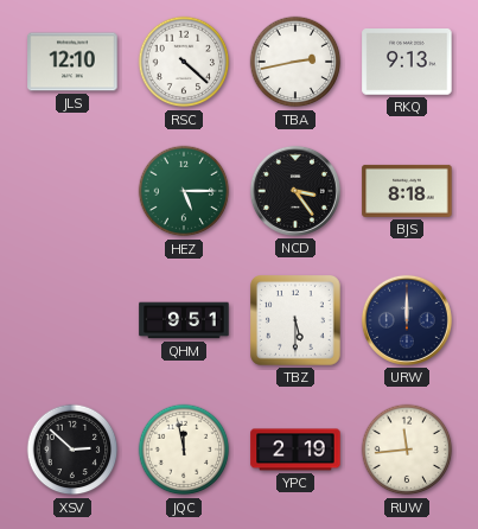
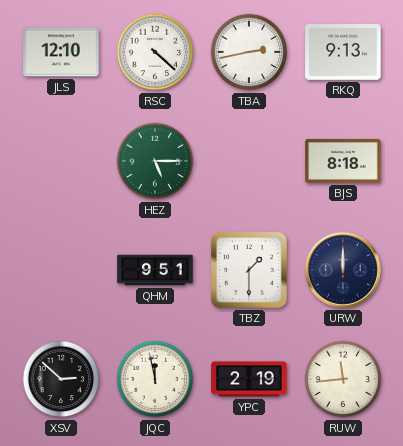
NCD: 3:24 -> none
TBZ: 5:30 -> 1:30
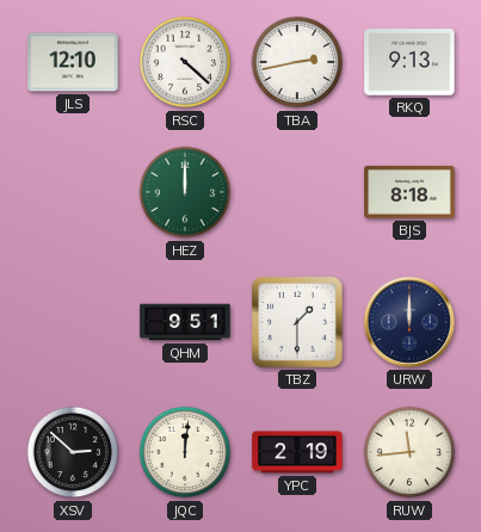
HEZ: 5:15 -> 12:00
JQC: 11:58 -> 12:01
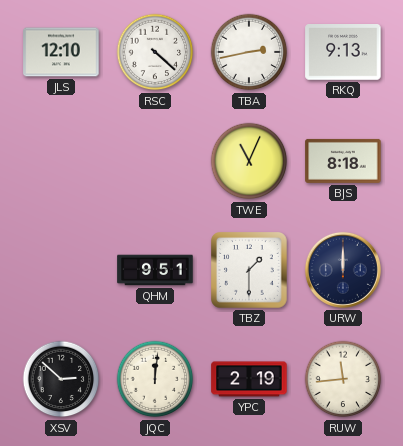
HEZ: 12:00 -> none
TWE: none -> 11:04
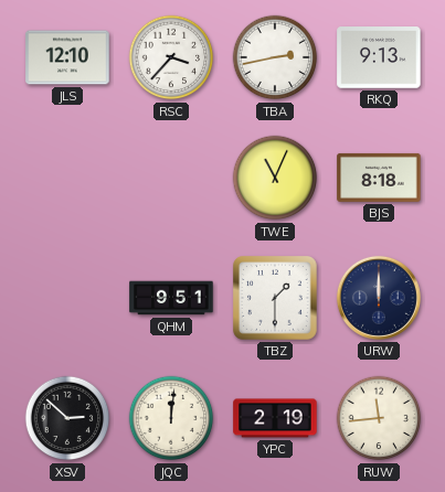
RSC: 4:22 -> 3:37
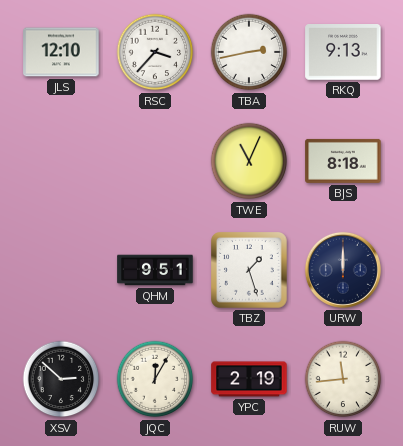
TBZ: 1:30 -> 1:27
JQC: 12:01 -> 12:05
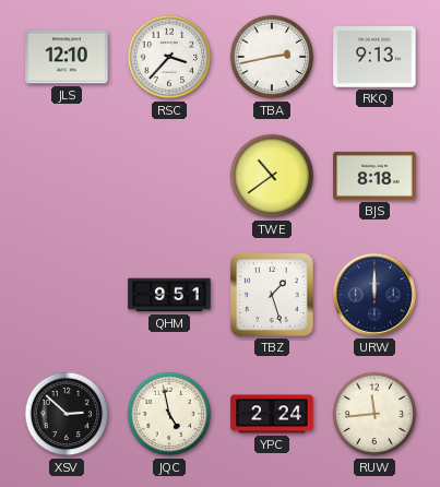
TWE: 11:04 -> 10:39
JQC: 12:05 -> 4:58
YPC: 2:19 -> 2:24
